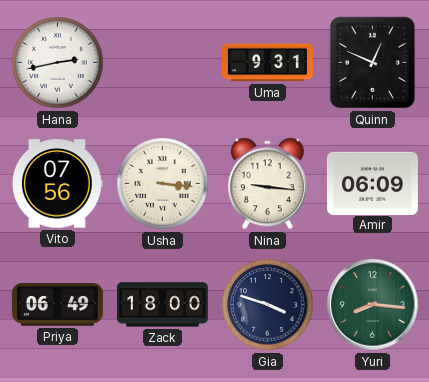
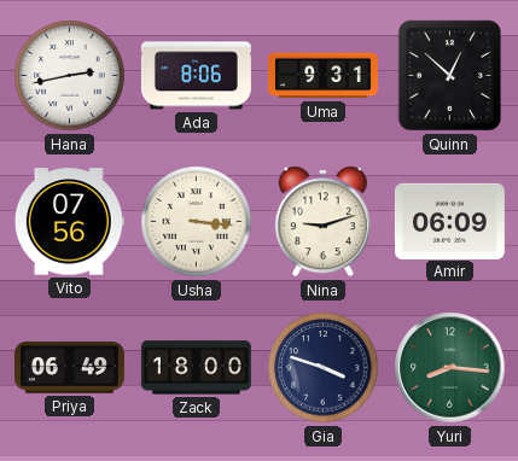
Ada: none -> 8:06
Quinn: 12:49 -> 12:52
Nina: 9:16 -> 9:12
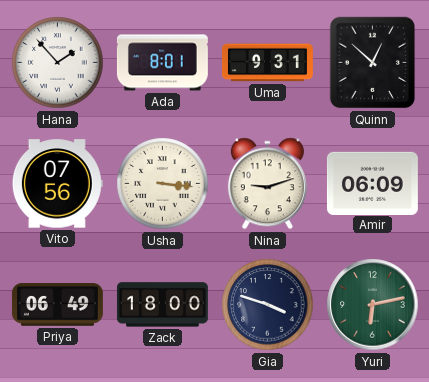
Hana: 2:43 -> 1:53
Ada: 8:06 -> 8:01
Yuri: 8:16 -> 6:13
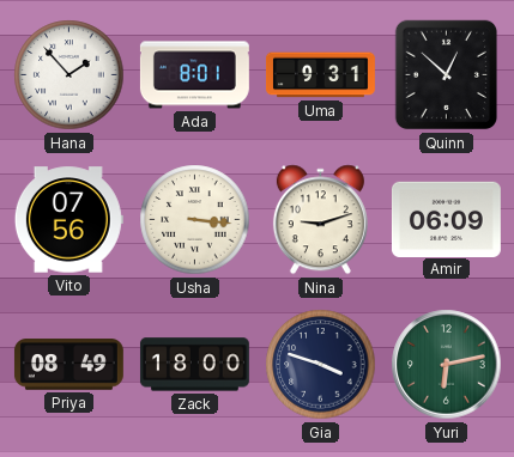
Priya: 06:49 -> 08:49
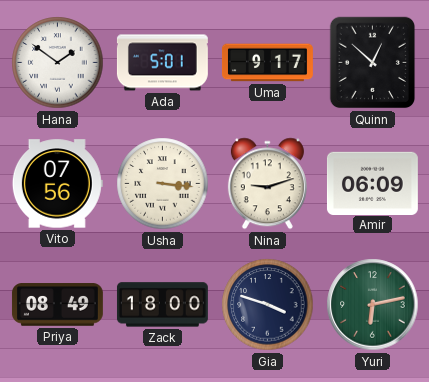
Hana: 1:53 -> 1:51
Ada: 8:01 -> 5:01
Uma: 9:31 -> 9:17
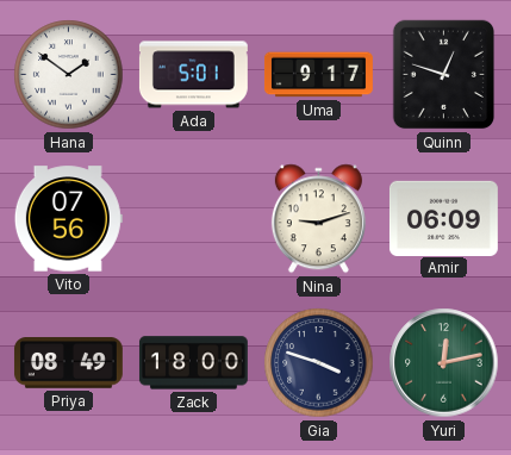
Quinn: 12:52 -> 12:48
Usha: 3:16 -> none
Yuri: 6:13 -> 12:13
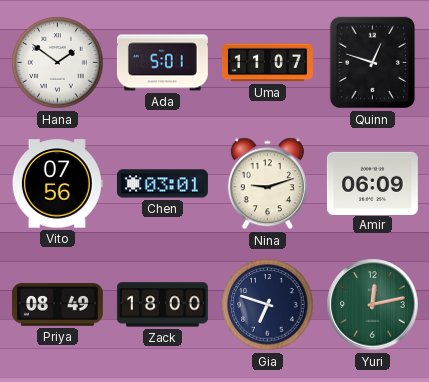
Uma: 9:17 -> 11:07
Chen: none -> 03:01
Gia: 3:48 -> 6:48
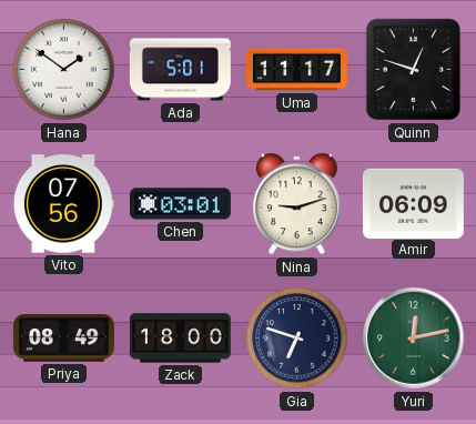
Uma: 11:07 -> 11:17
